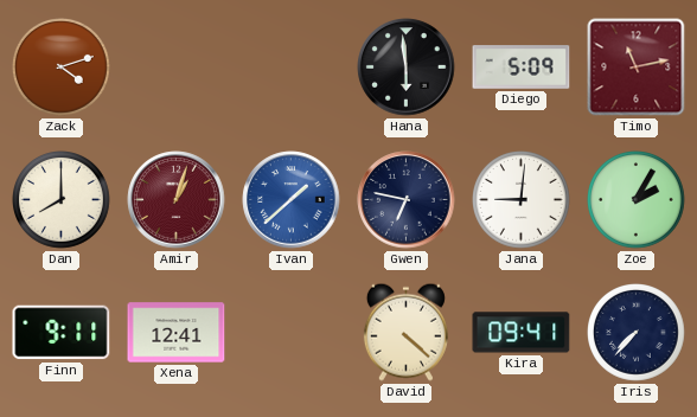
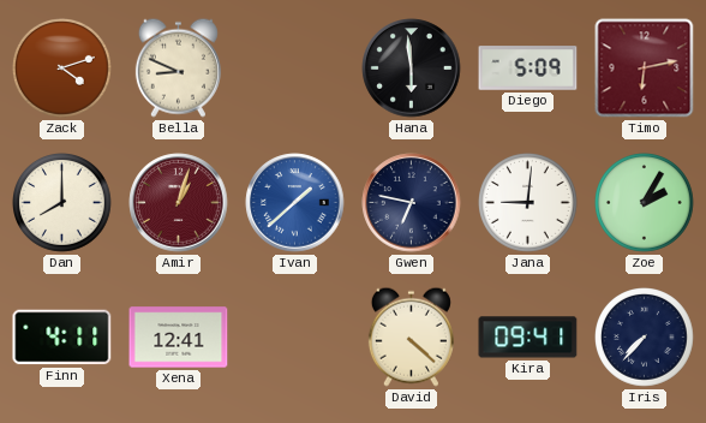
Bella: none -> 8:49
Timo: 11:13 -> 6:13
Finn: 9:11 -> 4:11
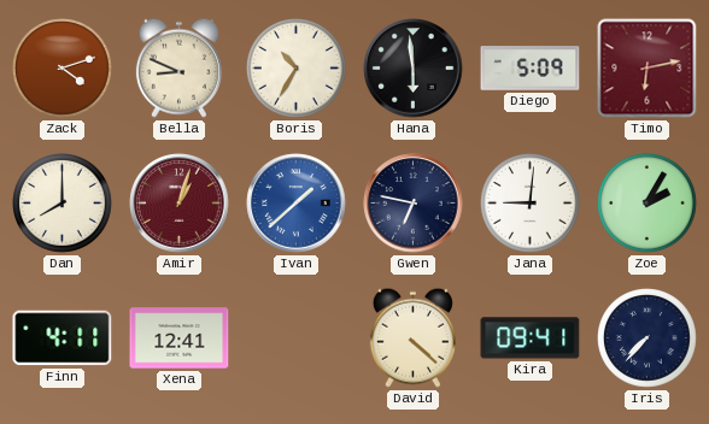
Boris: none -> 10:35
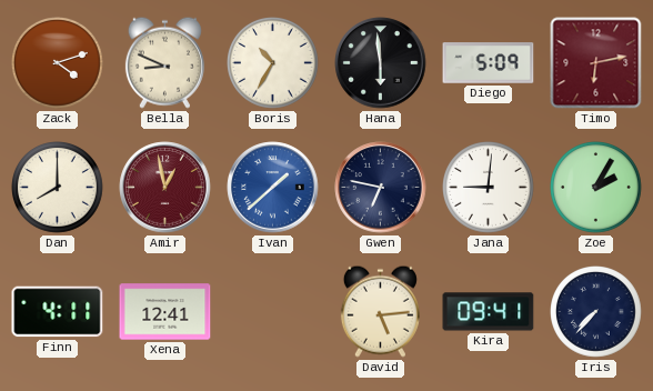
Amir: 1:03 -> 12:58
David: 4:22 -> 5:14
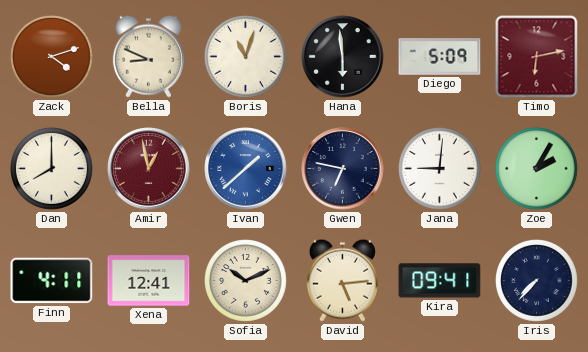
Boris: 10:35 -> 11:03
Sofia: none -> 10:11
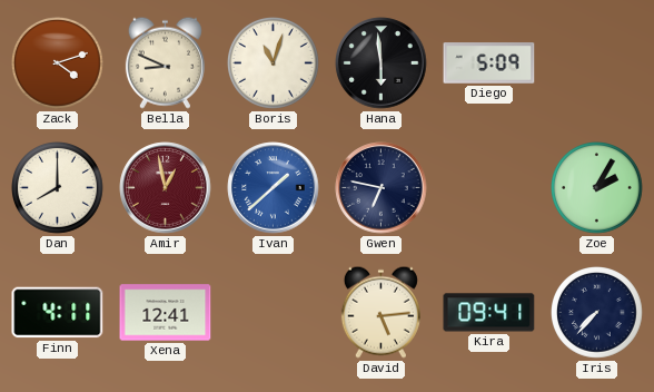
Timo: 6:13 -> none
Jana: 9:01 -> none
Sofia: 10:11 -> none
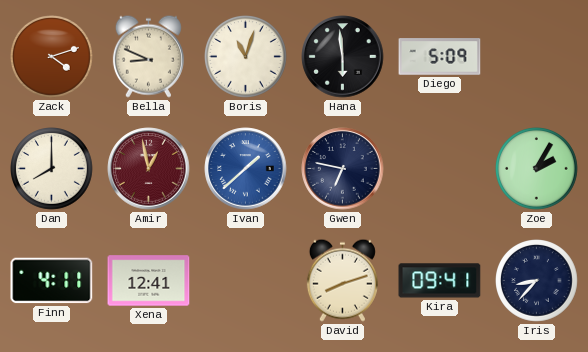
David: 5:14 -> 8:12
Iris: 7:37 -> 8:37
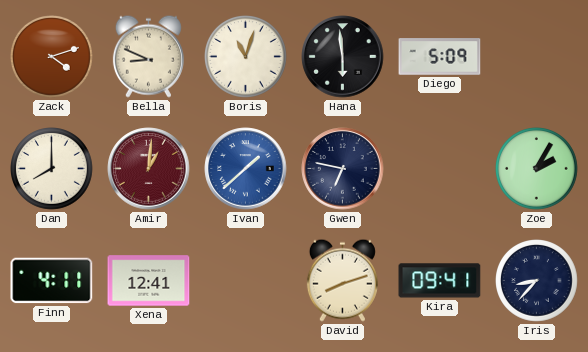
Amir: 12:58 -> 1:01
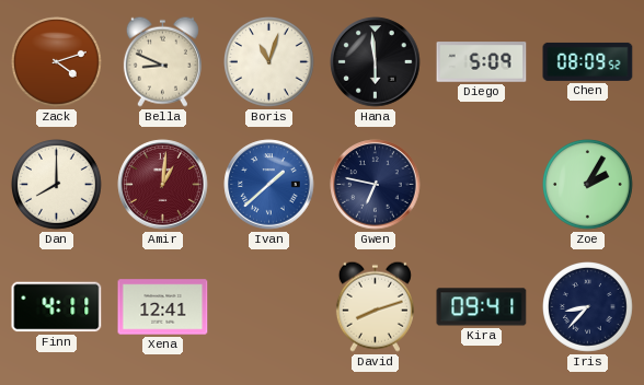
Chen: none -> 08:09
